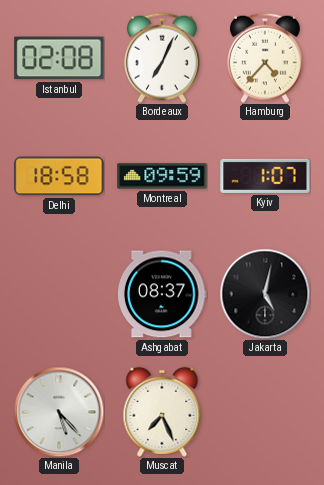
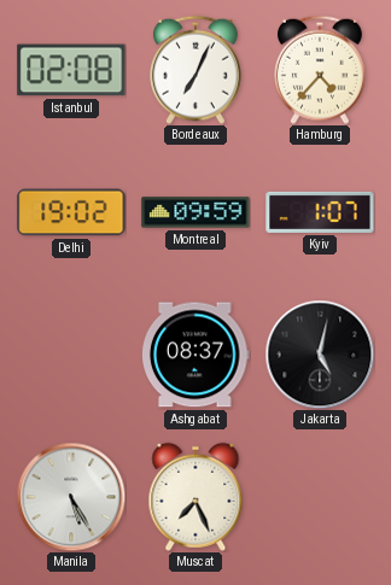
Delhi: 18:58 -> 19:02
Manila: 5:23 -> 5:25
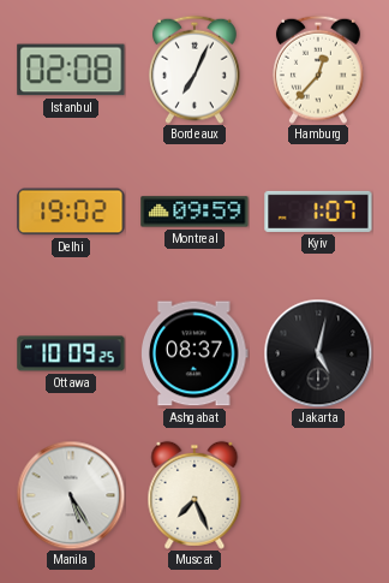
Hamburg: 4:37 -> 12:37
Ottawa: none -> 10:09
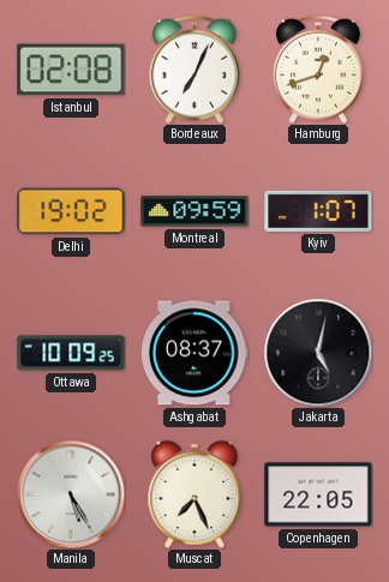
Hamburg: 12:37 -> 12:42
Copenhagen: none -> 22:05
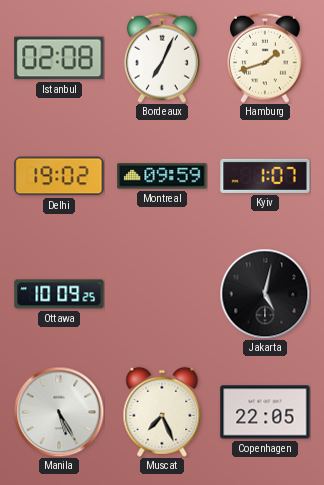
Hamburg: 12:42 -> 1:42
Ashgabat: 08:37 -> none
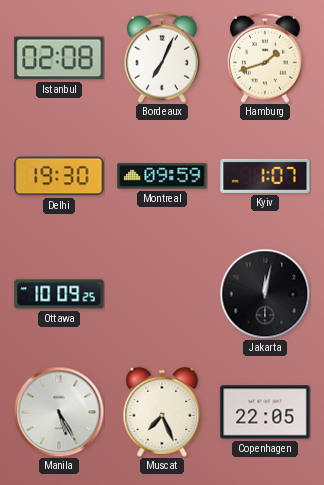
Delhi: 19:02 -> 19:30
Jakarta: 5:02 -> 12:02
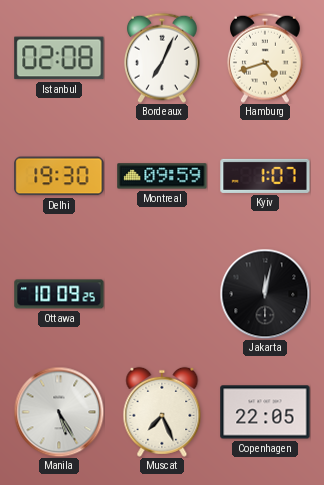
Hamburg: 1:42 -> 4:42
